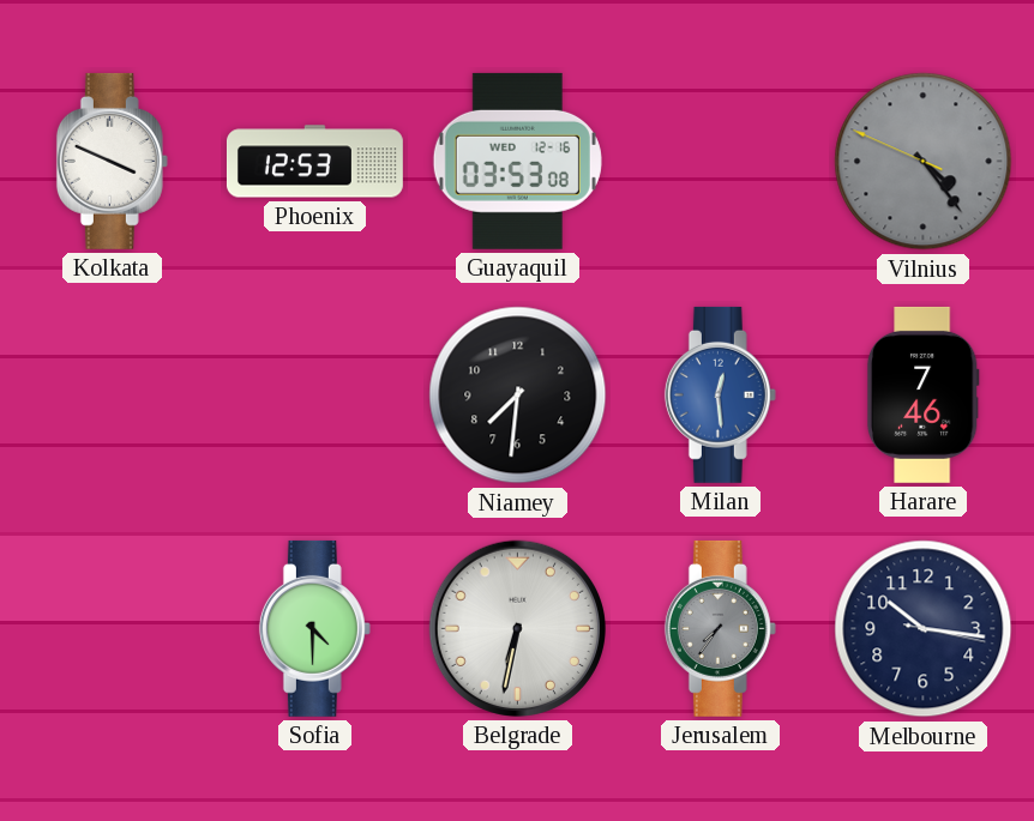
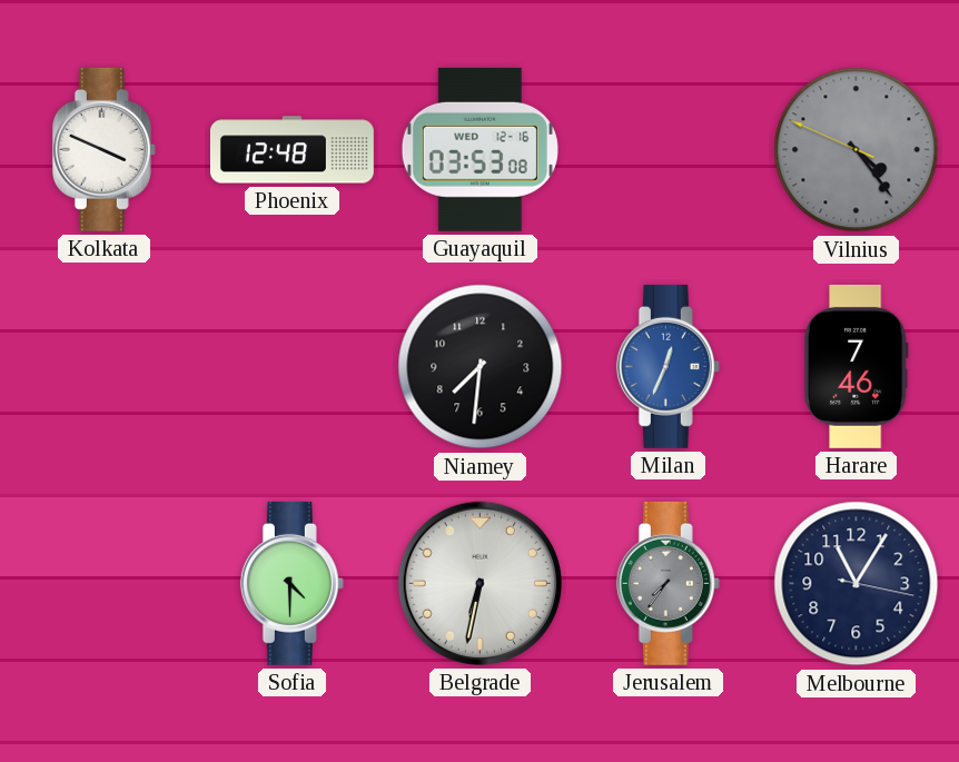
Phoenix: 12:53 -> 12:48
Milan: 12:29 -> 12:34
Melbourne: 10:16 -> 11:05
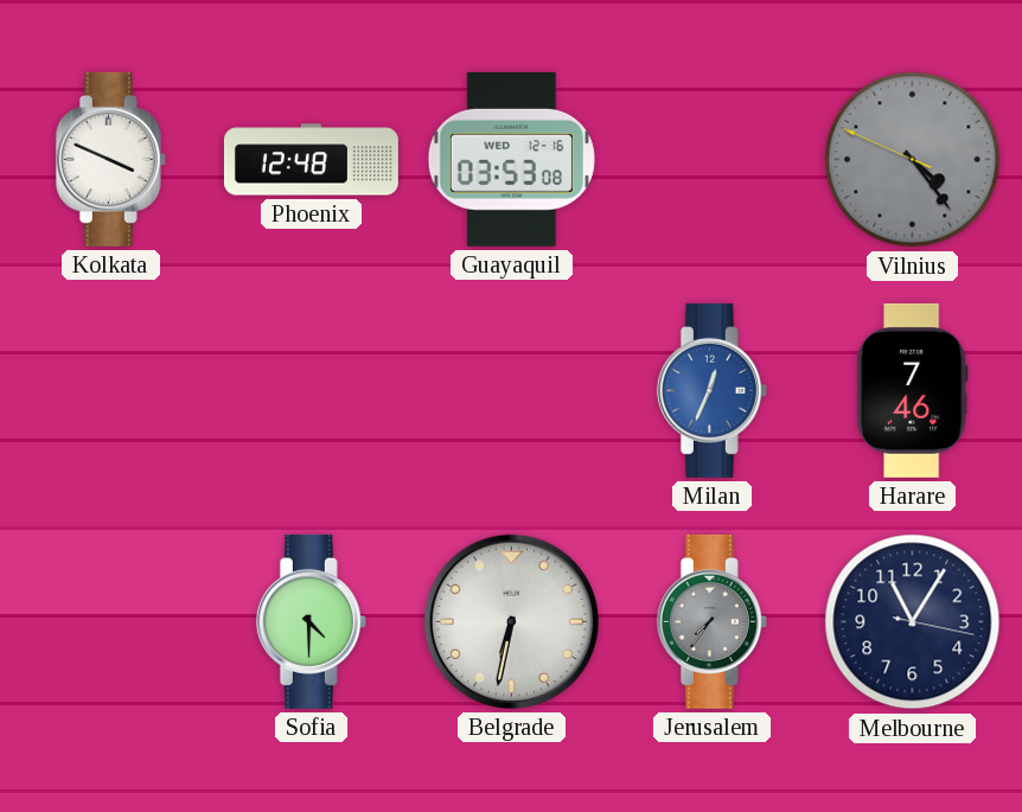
Niamey: 7:31 -> none
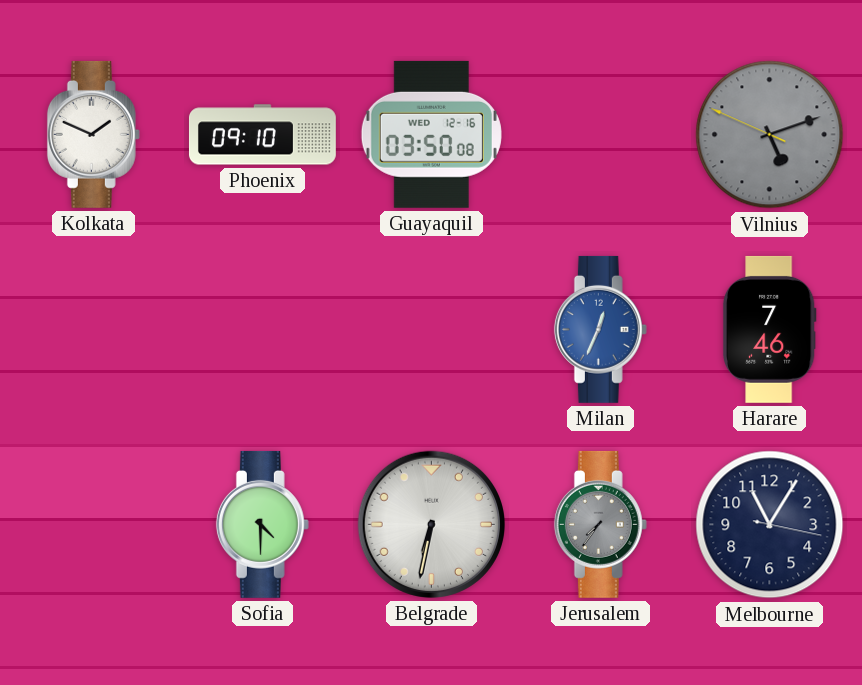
Kolkata: 3:49 -> 1:49
Phoenix: 12:48 -> 09:10
Guayaquil: 03:53 -> 03:50
Vilnius: 4:23 -> 5:11
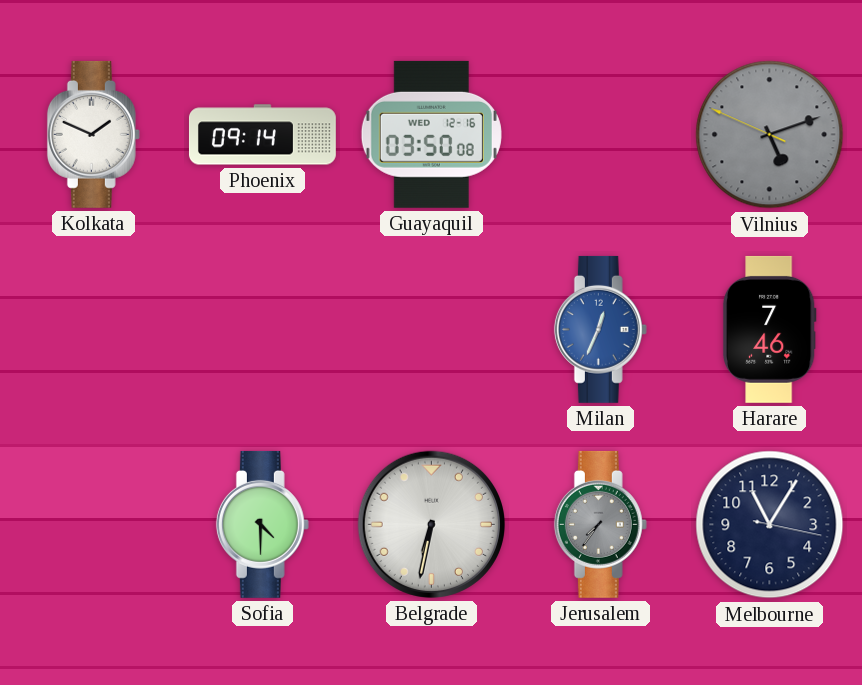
Phoenix: 09:10 -> 09:14
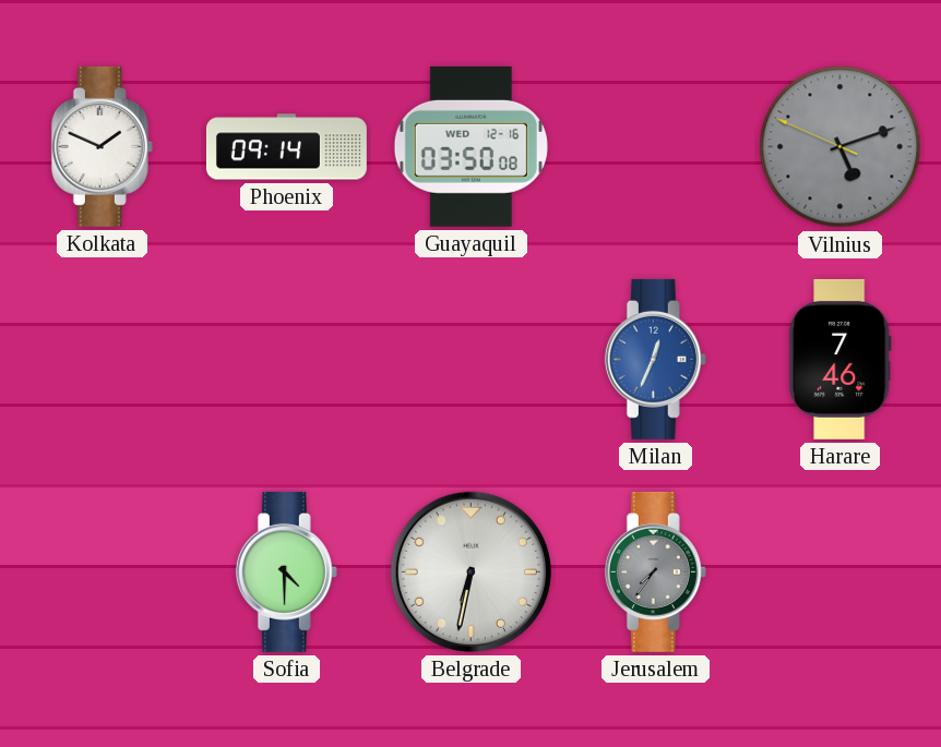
Melbourne: 11:05 -> none
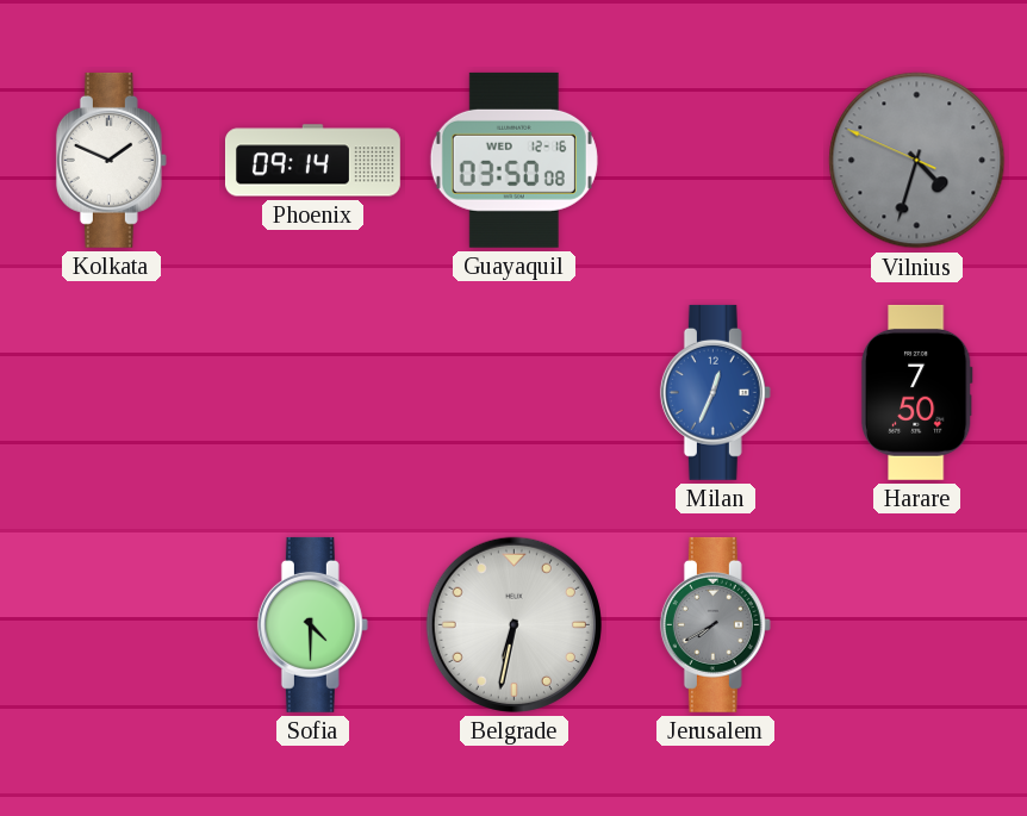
Vilnius: 5:11 -> 4:32
Harare: 7:46 -> 7:50
Jerusalem: 7:36 -> 7:40
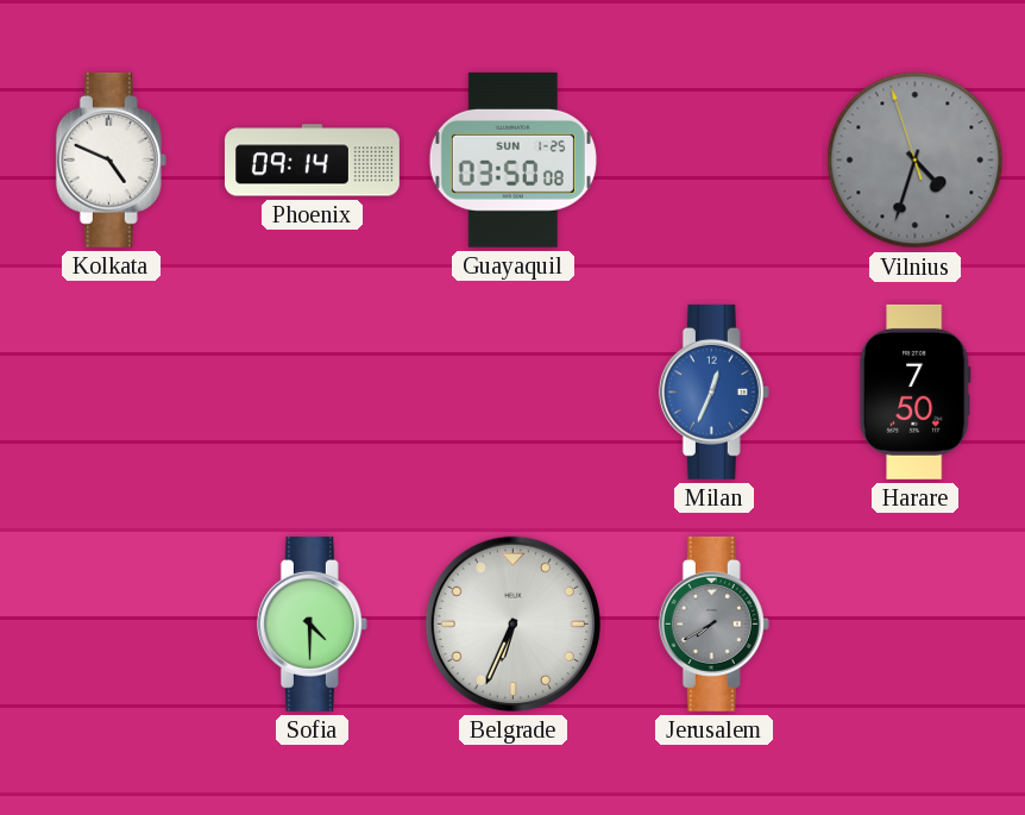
Kolkata: 1:49 -> 4:49
Guayaquil date: WED 12-16 -> SUN 1-25
Vilnius: 4:32:49 -> 4:32:57
Belgrade: 6:32 -> 6:34
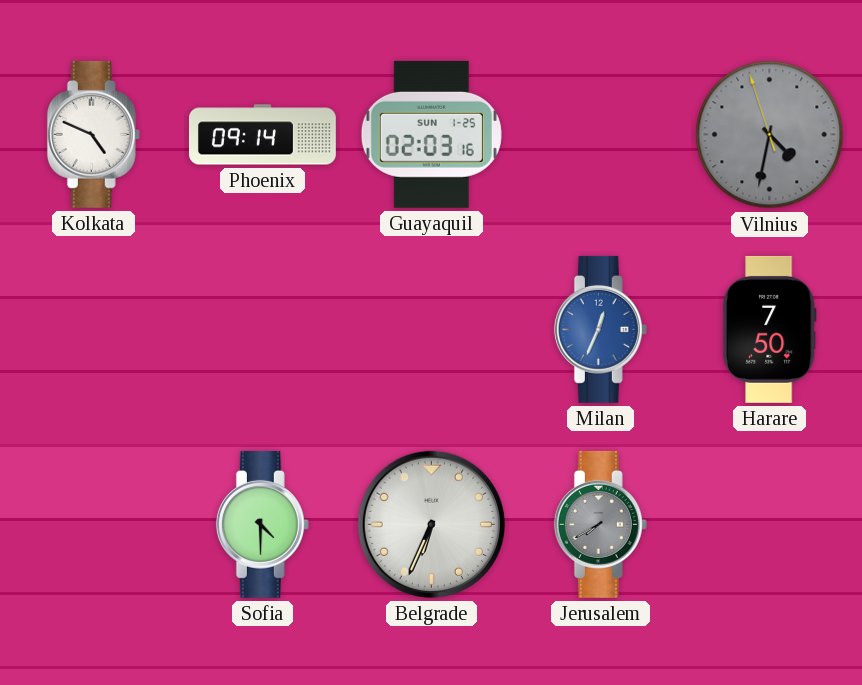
Guayaquil: 03:50 -> 02:03
Vilnius: 4:32 -> 4:31
